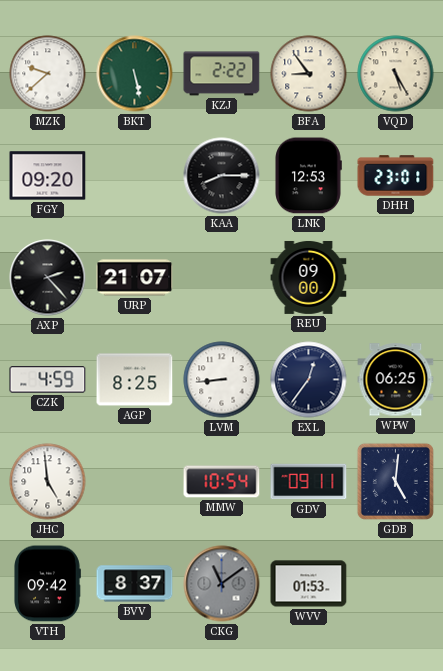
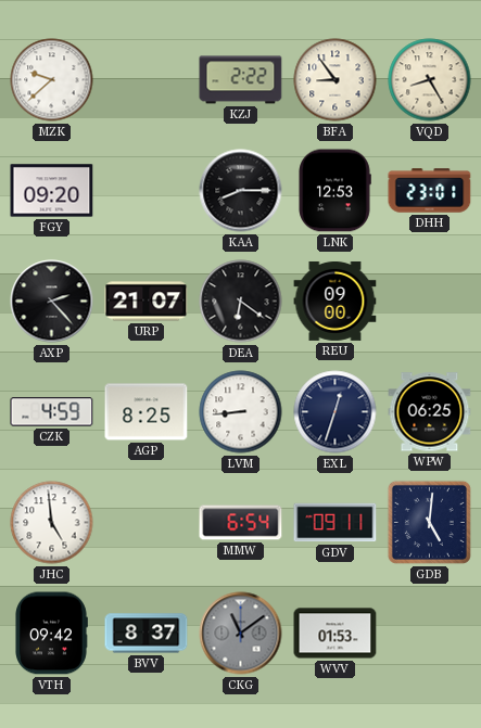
BKT: 5:28 -> none
VQD: 5:25 -> 8:25
DEA: none -> 6:21
EXL: 12:36 -> 12:33
MMW: 10:54 -> 6:54
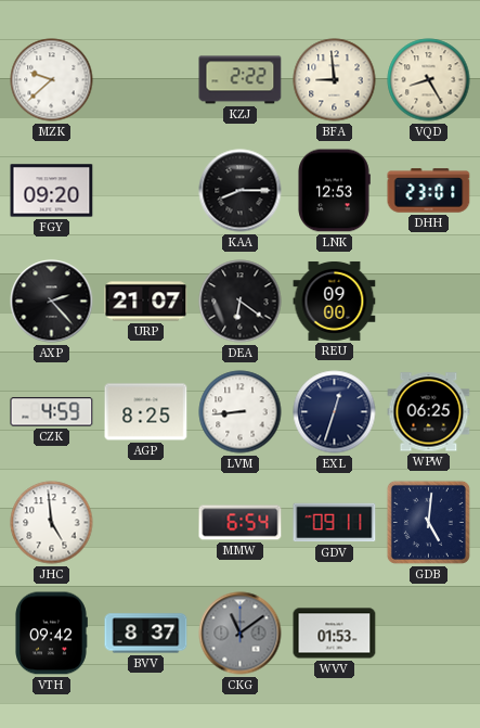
BFA: 8:54 -> 8:59
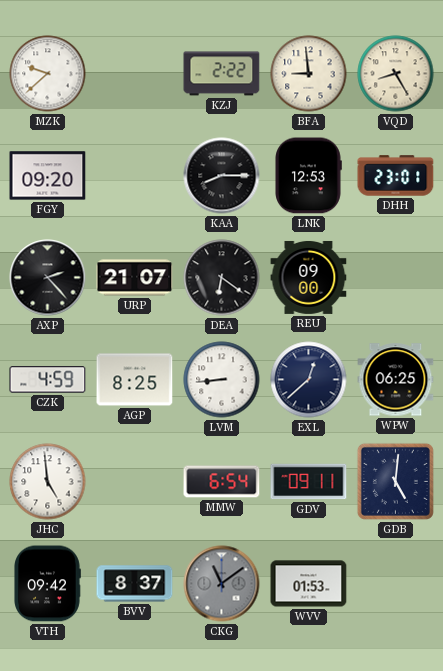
EXL: 12:33 -> 12:38
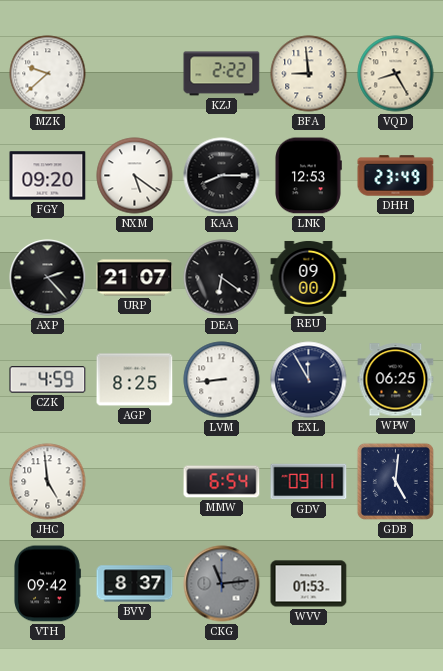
NXM: none -> 5:21
DHH: 23:01 -> 23:49
EXL: 12:38 -> 11:55
CKG: 11:09 -> 11:14
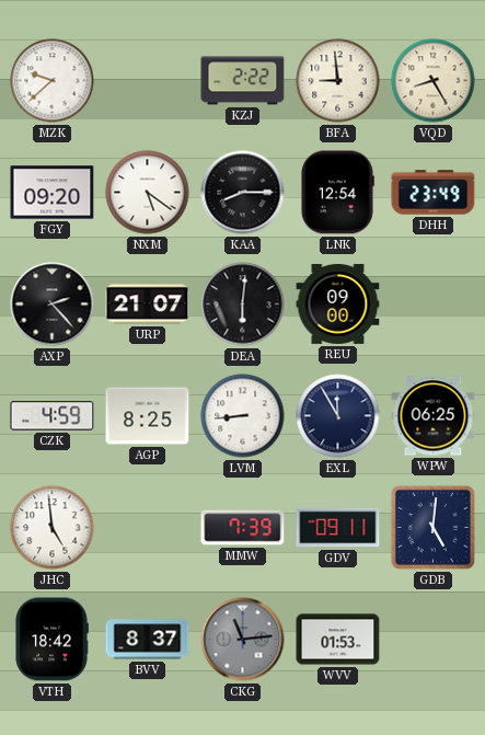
LNK: 12:53 -> 12:54
DEA: 6:21 -> 6:01
MMW: 6:54 -> 7:39
VTH: 09:42 -> 18:42
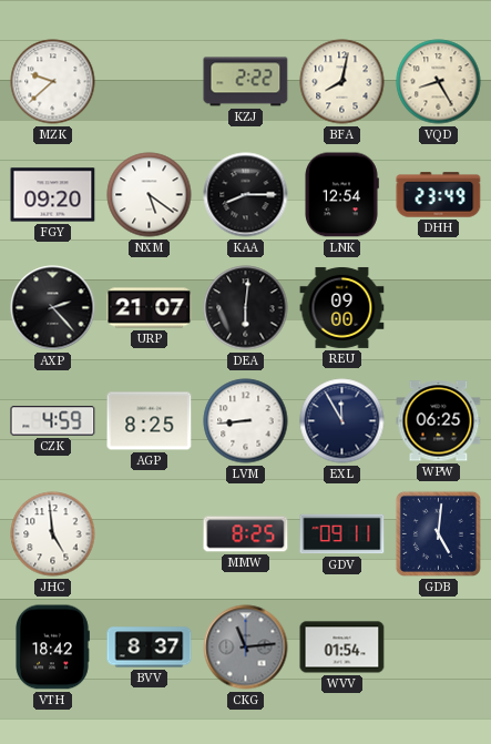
BFA: 8:59 -> 8:02
MMW: 7:39 -> 8:25
WVV: 01:53 -> 01:54
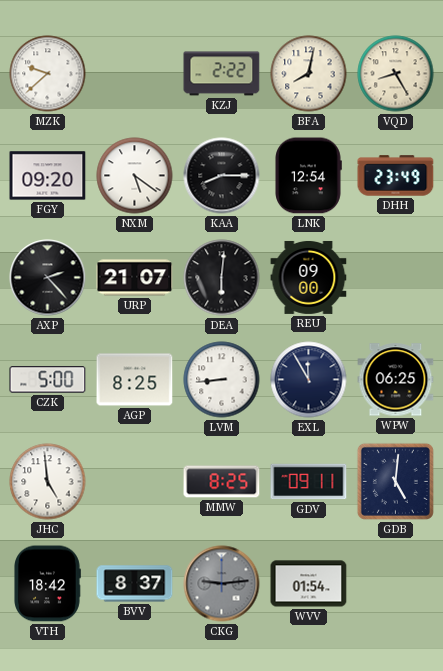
CZK: 4:59 -> 5:00
CKG: 11:14 -> 9:14
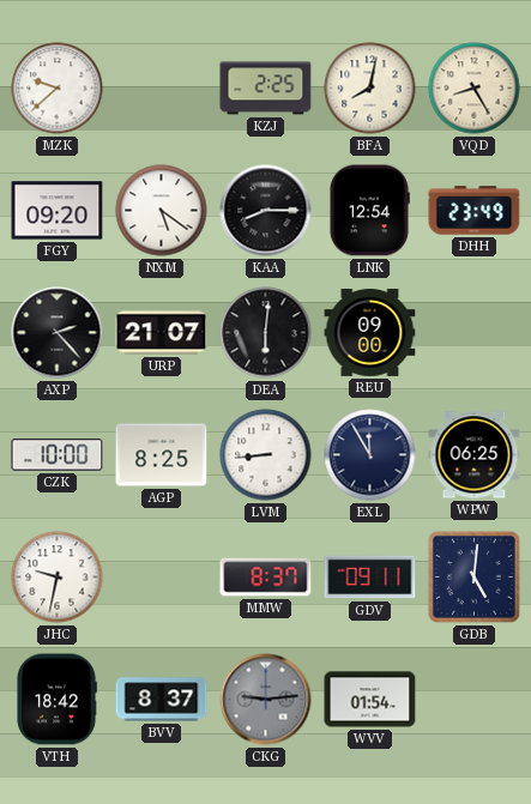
KZJ: 2:22 -> 2:25
CZK: 5:00 -> 10:00
JHC: 4:59 -> 9:32
MMW: 8:25 -> 8:37
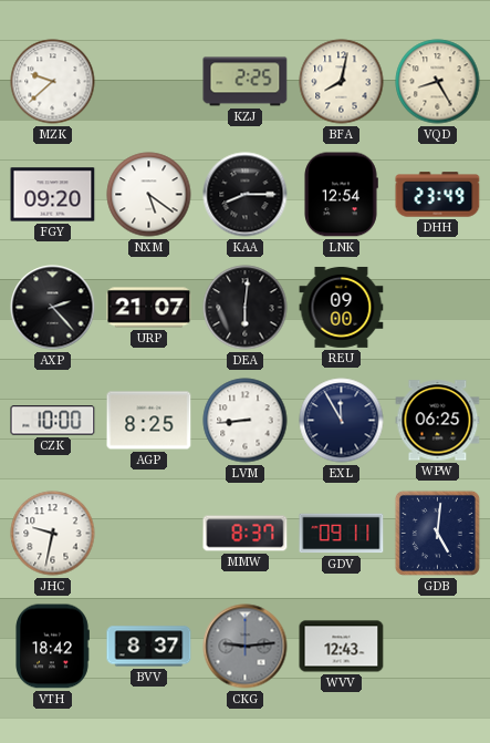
WVV: 01:54 -> 12:43
